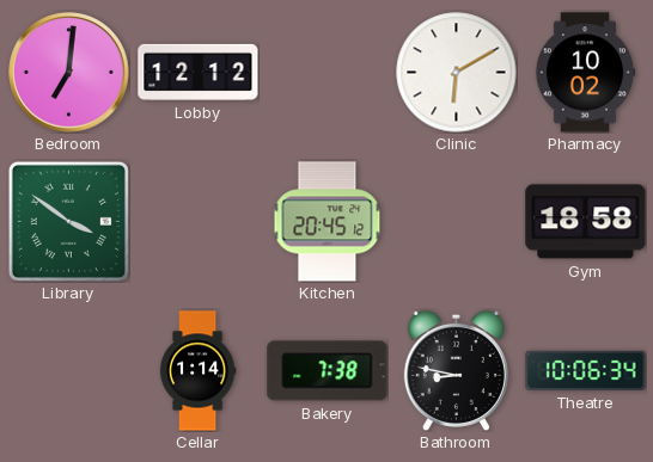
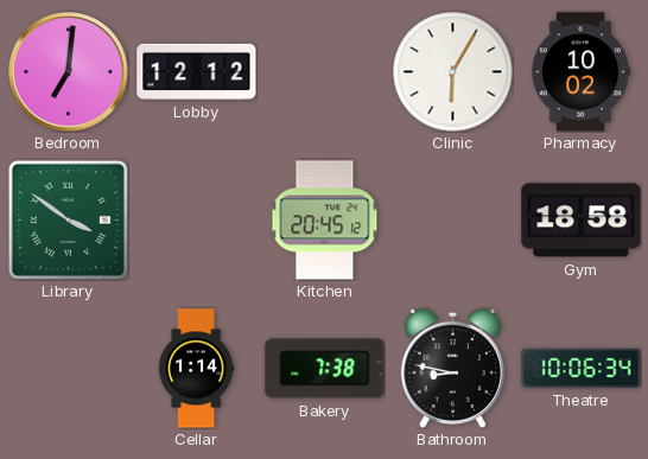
Clinic: 6:10 -> 6:05
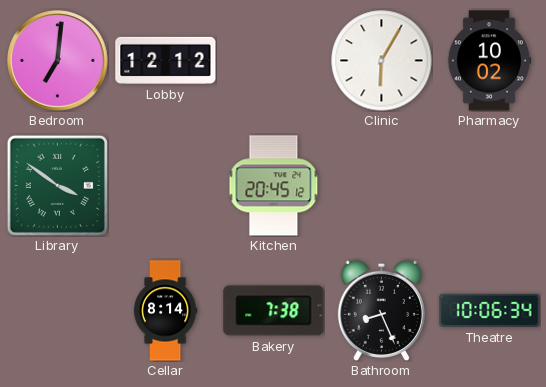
Gym: 18:58 -> none
Cellar: 1:14 -> 8:14
Bathroom: 8:47 -> 8:26
